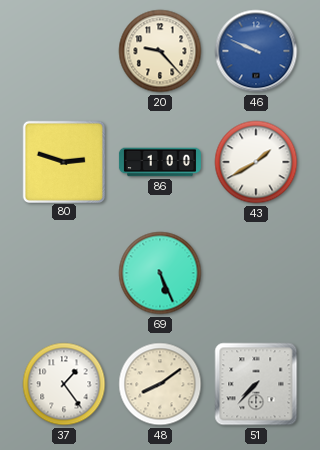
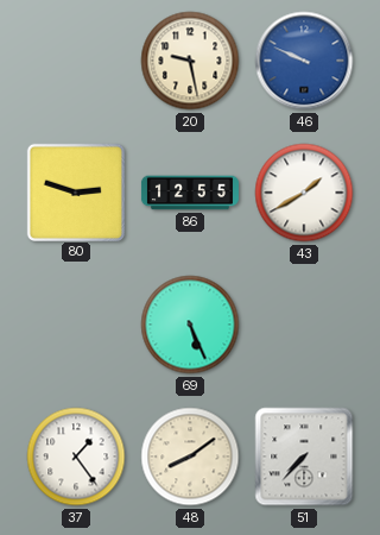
20: 9:23 -> 9:28
86: 1:00 -> 12:55
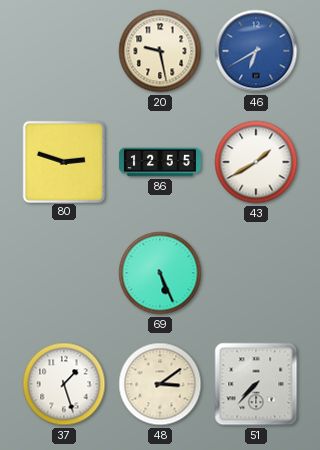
46: 9:49 -> 6:40
37: 1:24 -> 1:27
48: 8:09 -> 3:09
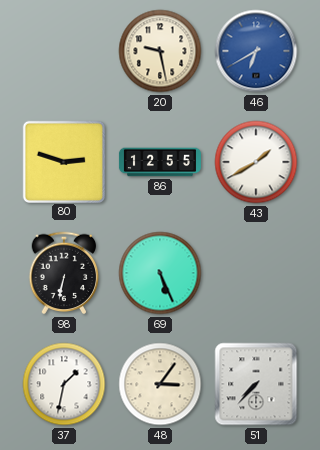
98: none -> 6:32
37: 1:27 -> 1:32
48: 3:09 -> 3:06
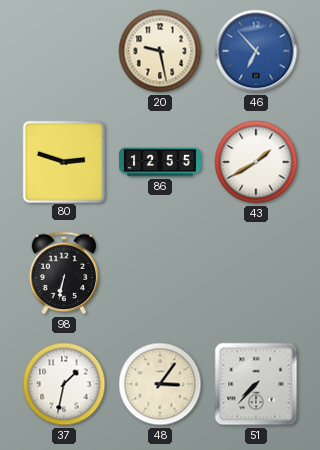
46: 6:40 -> 6:53
69: 5:26 -> none
